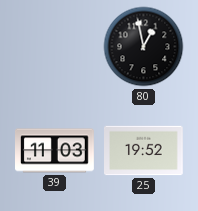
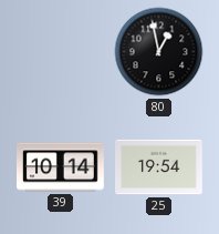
39: 11:03 -> 10:14
25: 19:52 -> 19:54
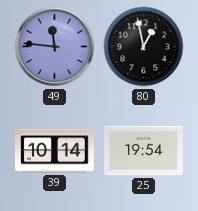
49: none -> 11:46
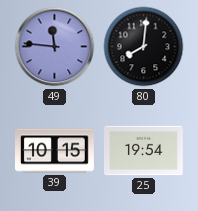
80: 12:58 -> 8:01
39: 10:14 -> 10:15
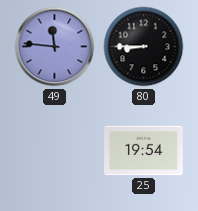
80: 8:01 -> 8:45
39: 10:15 -> none
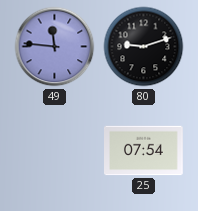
80: 8:45 -> 9:12
25: 19:54 -> 07:54
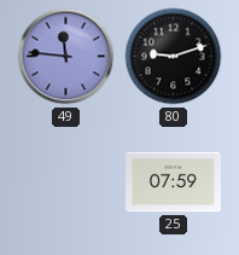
25: 07:54 -> 07:59
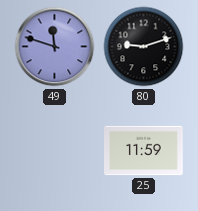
49: 11:46 -> 11:48
25: 07:59 -> 11:59
